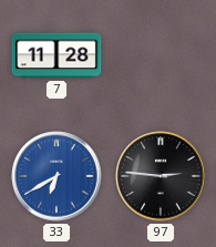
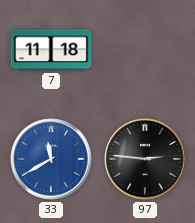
7: 11:28 -> 11:18
33: 6:40 -> 11:40
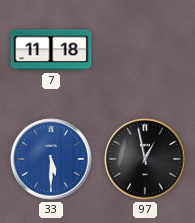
33: 11:40 -> 5:30
97: 2:46 -> 12:58
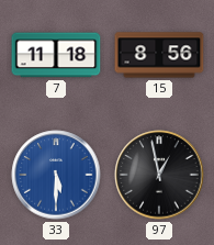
15: none -> 8:56
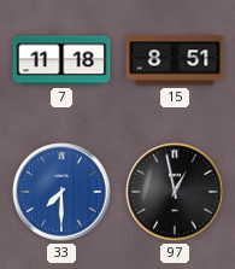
15: 8:56 -> 8:51
33: 5:30 -> 7:30
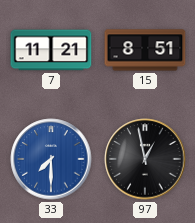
7: 11:18 -> 11:21
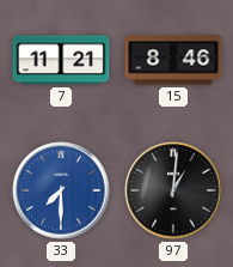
15: 8:51 -> 8:46
97: 12:58 -> 1:01
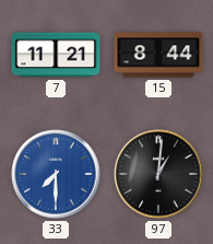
15: 8:46 -> 8:44
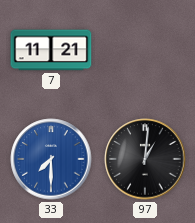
15: 8:44 -> none
